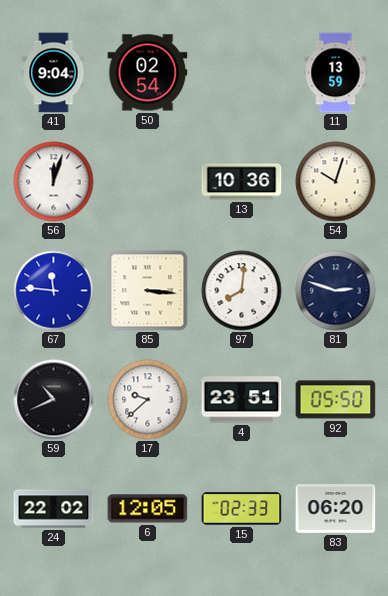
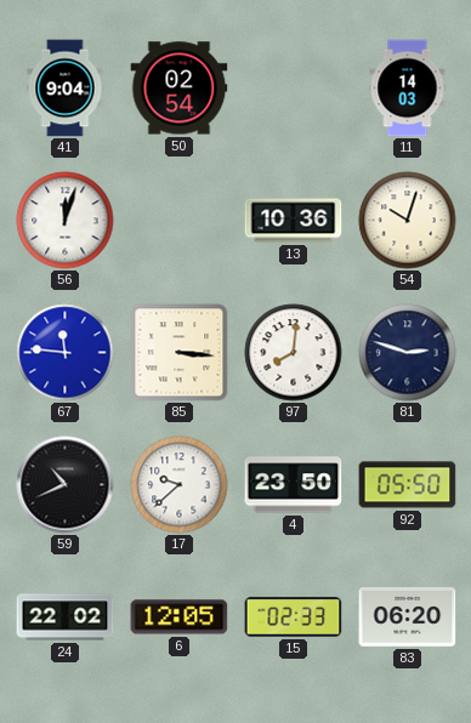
11: 13:59 -> 14:03
4: 23:51 -> 23:50
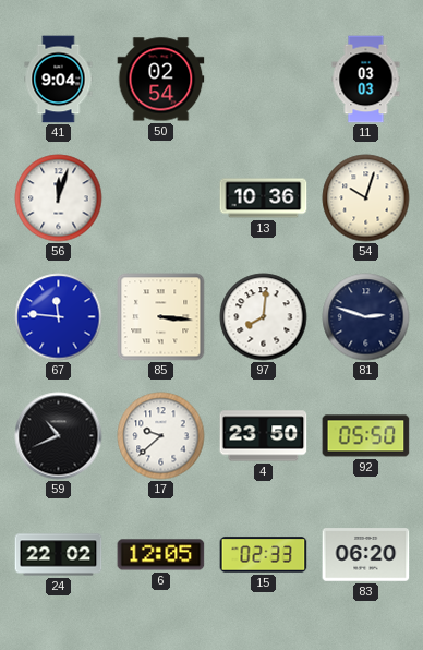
11: 14:03 -> 03:03
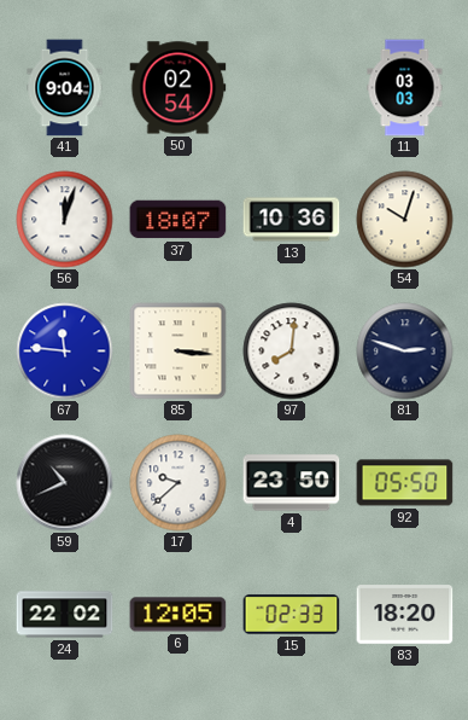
37: none -> 18:07
83: 06:20 -> 18:20
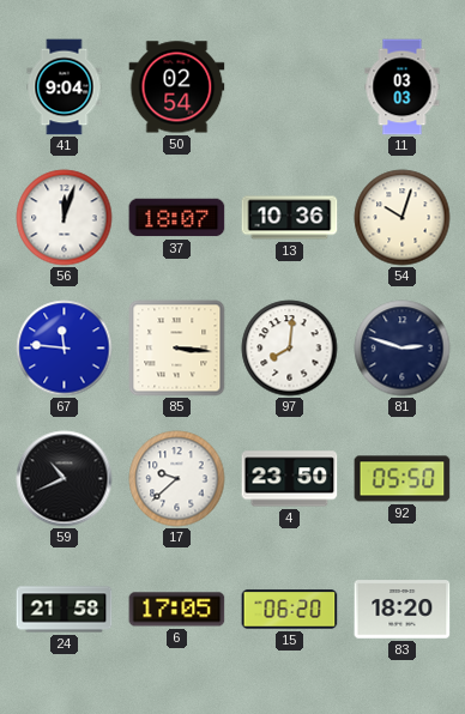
24: 22:02 -> 21:58
6: 12:05 -> 17:05
15: 02:33 -> 06:20
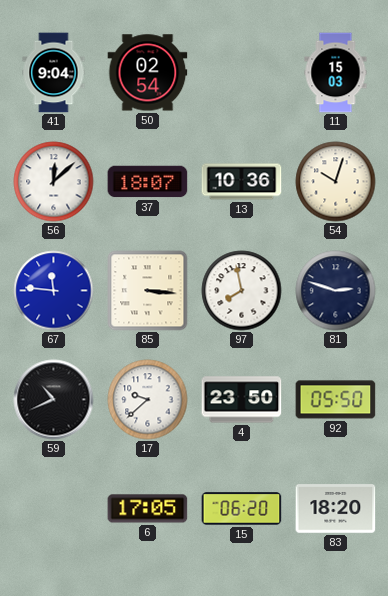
11: 03:03 -> 15:03
56: 12:03 -> 12:08
97: 8:01 -> 7:58
24: 21:58 -> none
